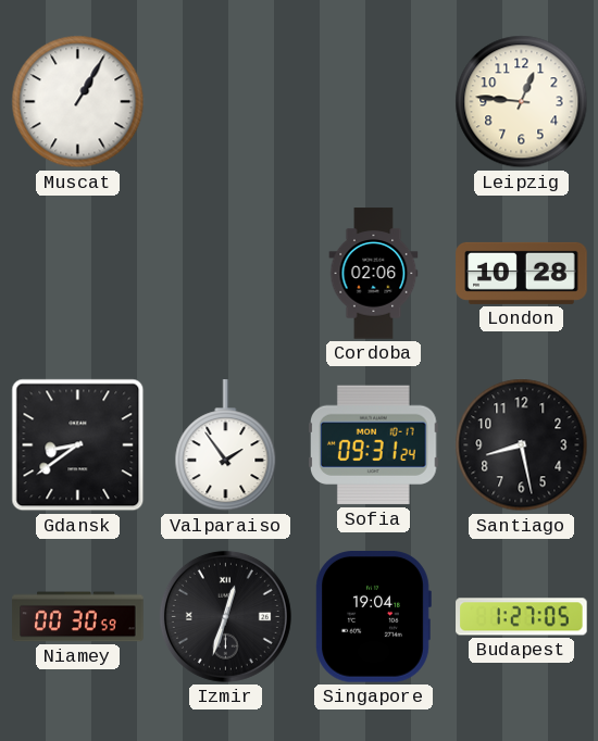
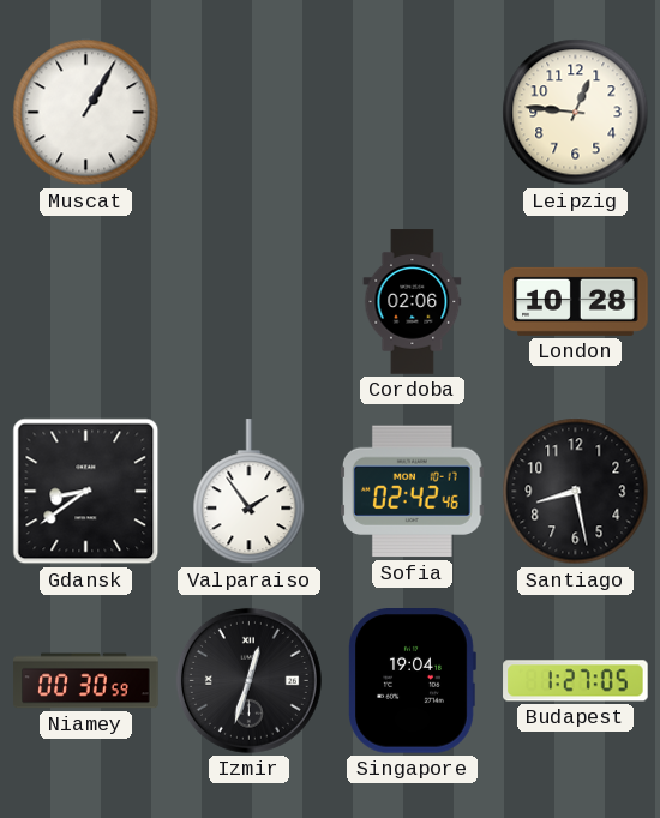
Sofia: 09:31 -> 02:42
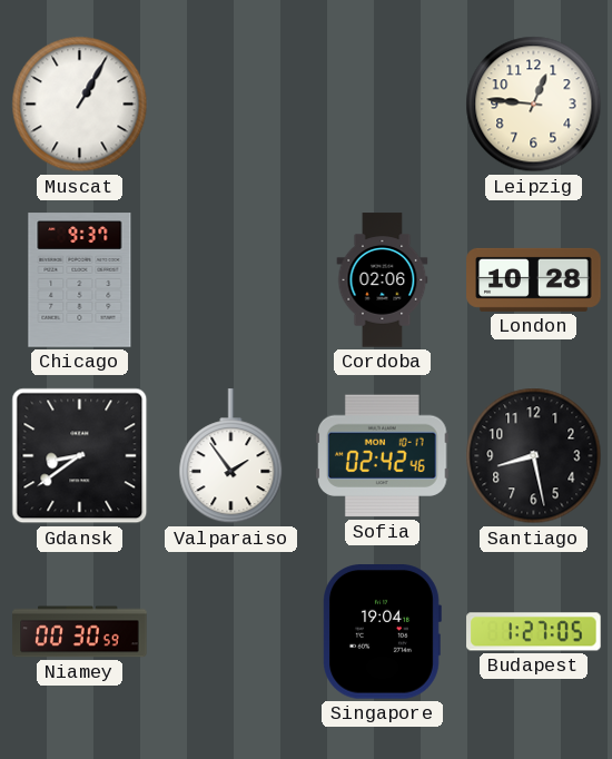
Chicago: none -> 9:37
Izmir: 12:33 -> none
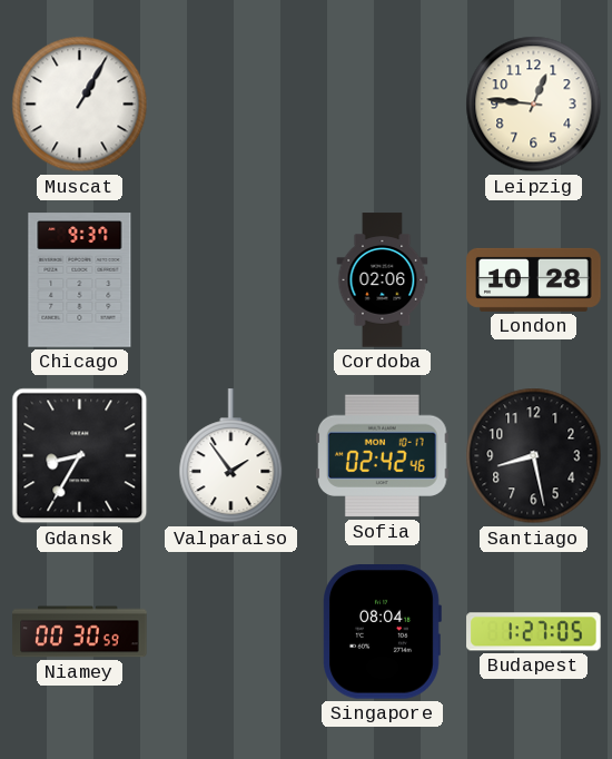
Gdansk: 8:39 -> 8:35
Singapore: 19:04 -> 08:04
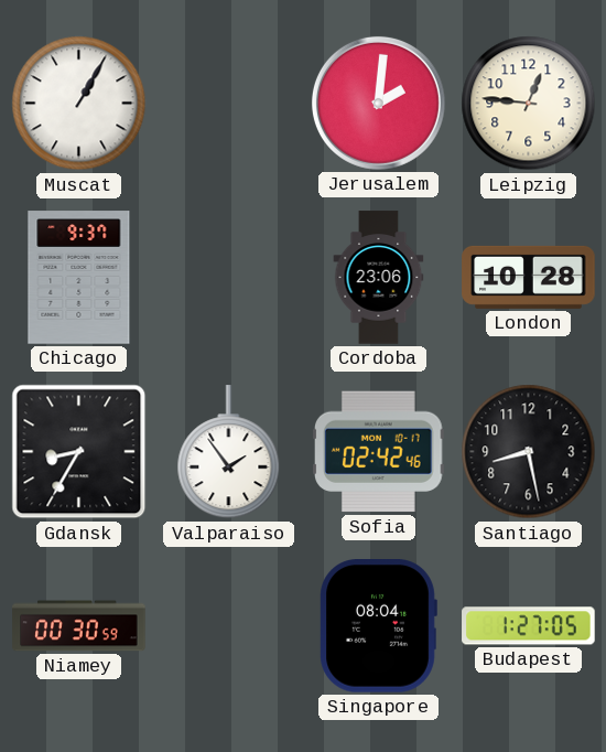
Jerusalem: none -> 2:01
Cordoba: 02:06 -> 23:06
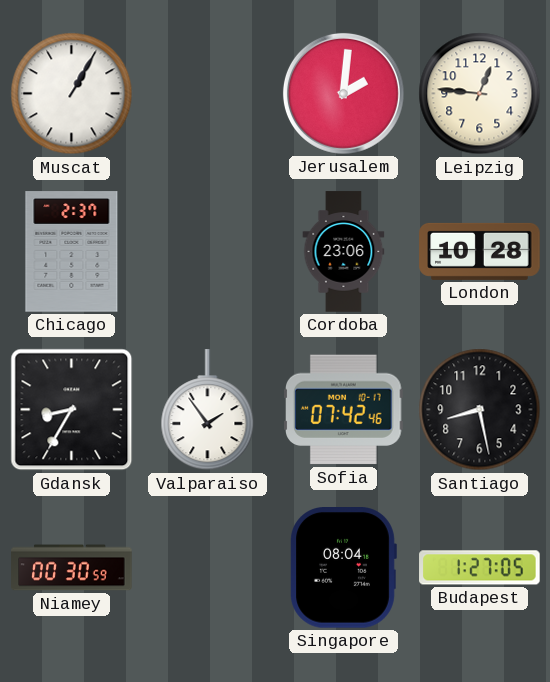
Chicago: 9:37 -> 2:37
Sofia: 02:42 -> 07:42
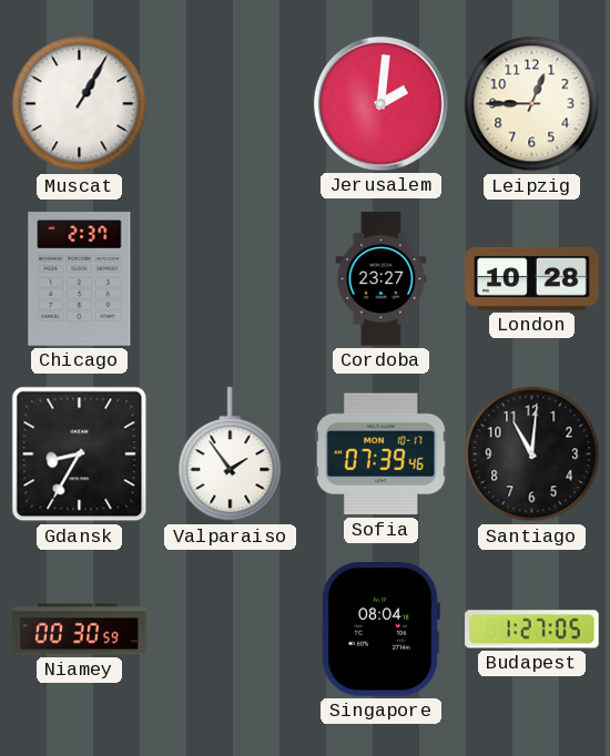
Leipzig: 12:46 -> 12:45
Cordoba: 23:06 -> 23:27
Sofia: 07:42 -> 07:39
Santiago: 8:28 -> 11:01
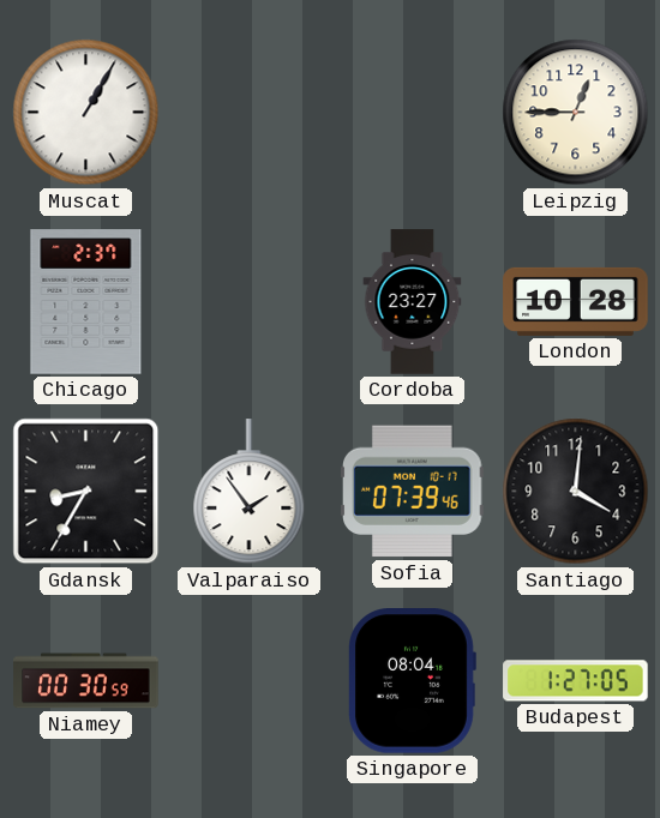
Jerusalem: 2:01 -> none
Santiago: 11:01 -> 4:01
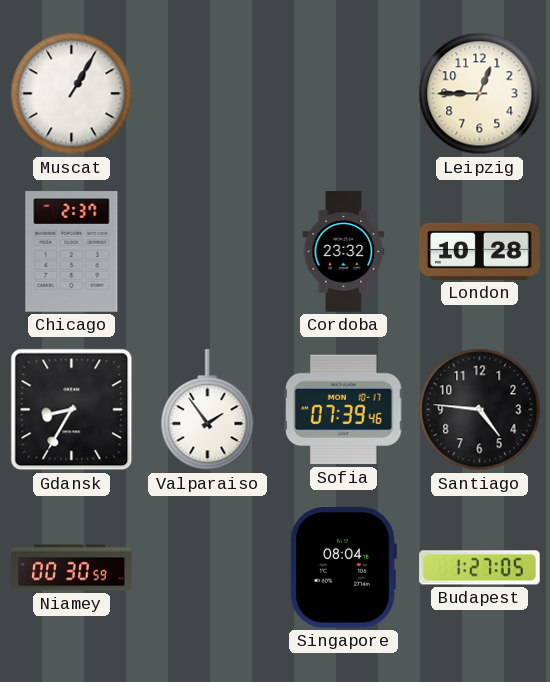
Cordoba: 23:27 -> 23:32
Santiago: 4:01 -> 4:46
